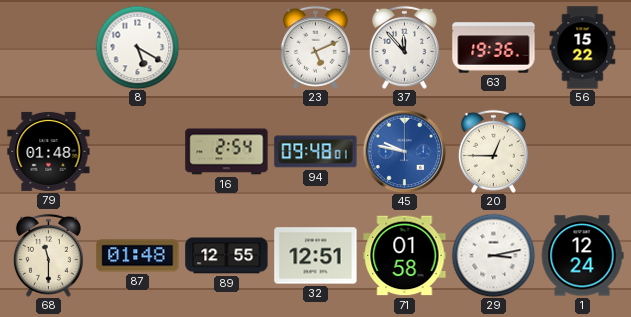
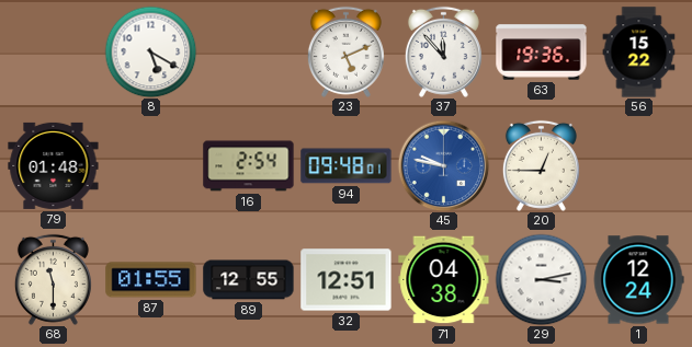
87: 01:48 -> 01:55
71: 01:58 -> 04:38
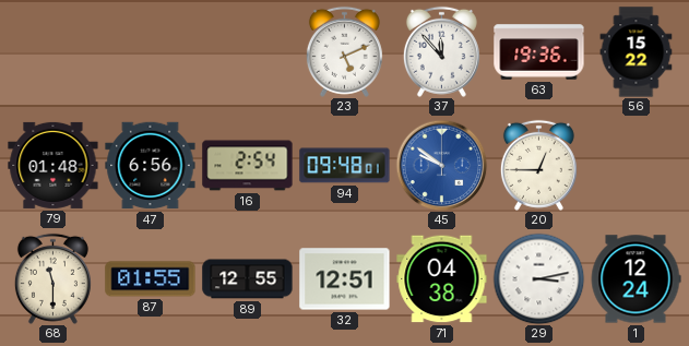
8: 5:20 -> none
47: none -> 6:56
45: 9:47 -> 9:51
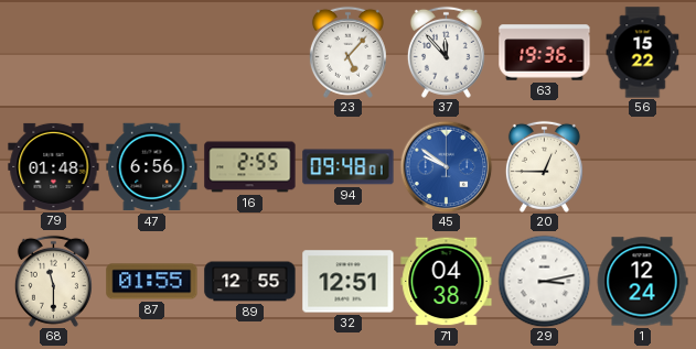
23: 5:11 -> 5:07
16: 2:54 -> 2:55
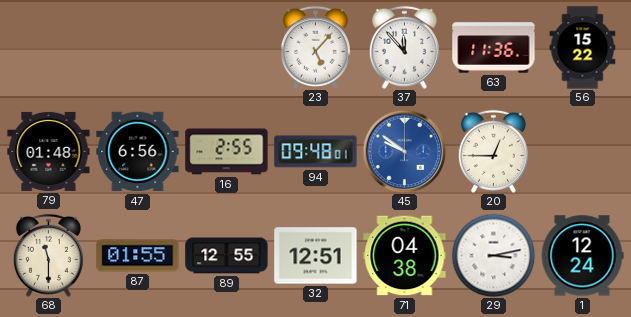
63: 19:36 -> 11:36
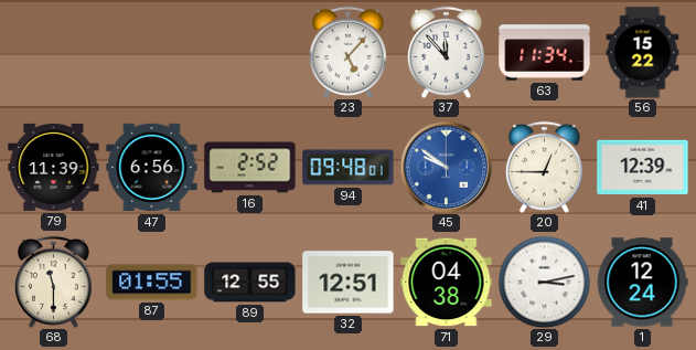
63: 11:36 -> 11:34
79: 01:48 -> 11:39
16: 2:55 -> 2:52
41: none -> 12:39
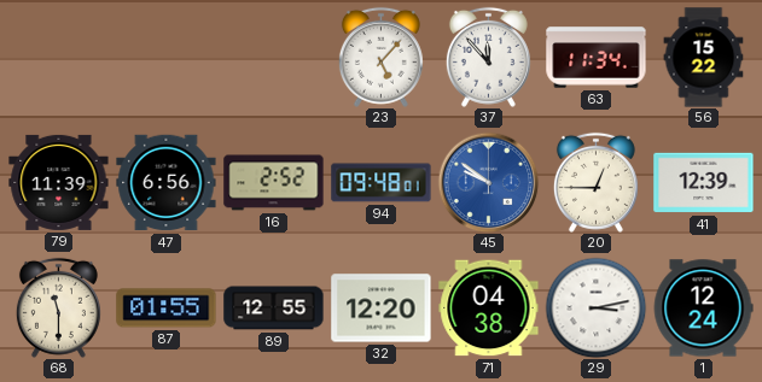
32: 12:51 -> 12:20
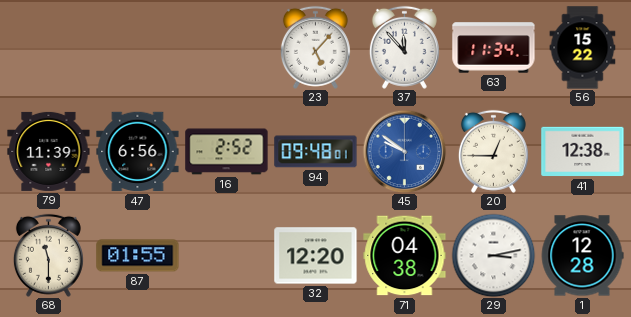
41: 12:39 -> 12:38
89: 12:55 -> none
1: 12:24 -> 12:28
